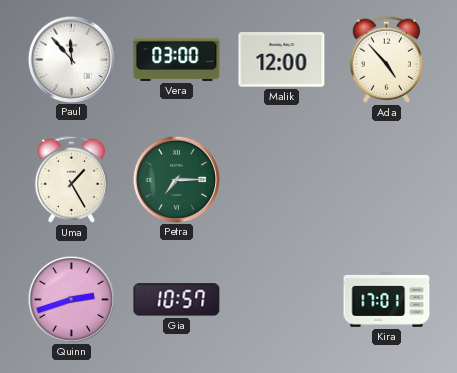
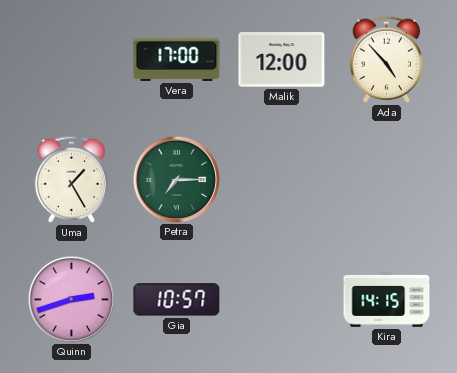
Paul: 11:53 -> none
Vera: 03:00 -> 17:00
Kira: 17:01 -> 14:15
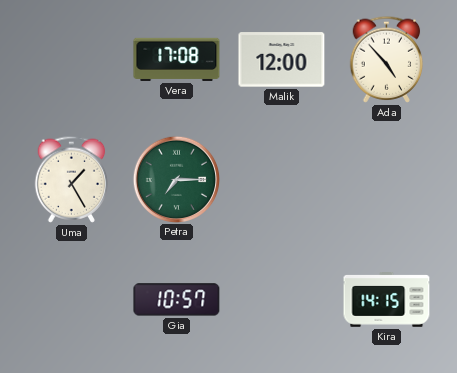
Vera: 17:00 -> 17:08
Quinn: 2:42 -> none
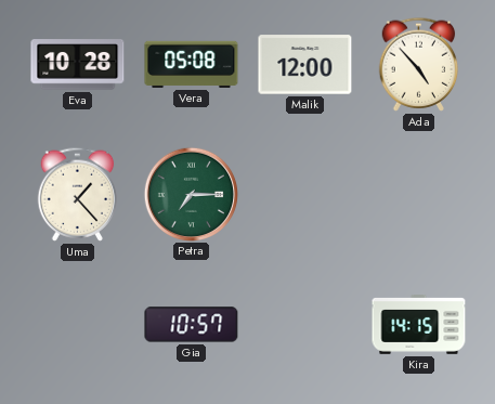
Eva: none -> 10:28
Vera: 17:08 -> 05:08
Uma: 1:25 -> 1:23
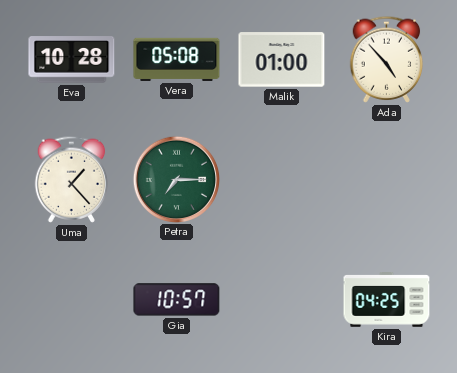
Malik: 12:00 -> 01:00
Kira: 14:15 -> 04:25
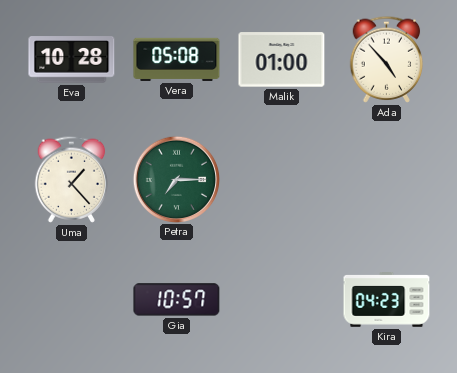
Kira: 04:25 -> 04:23
